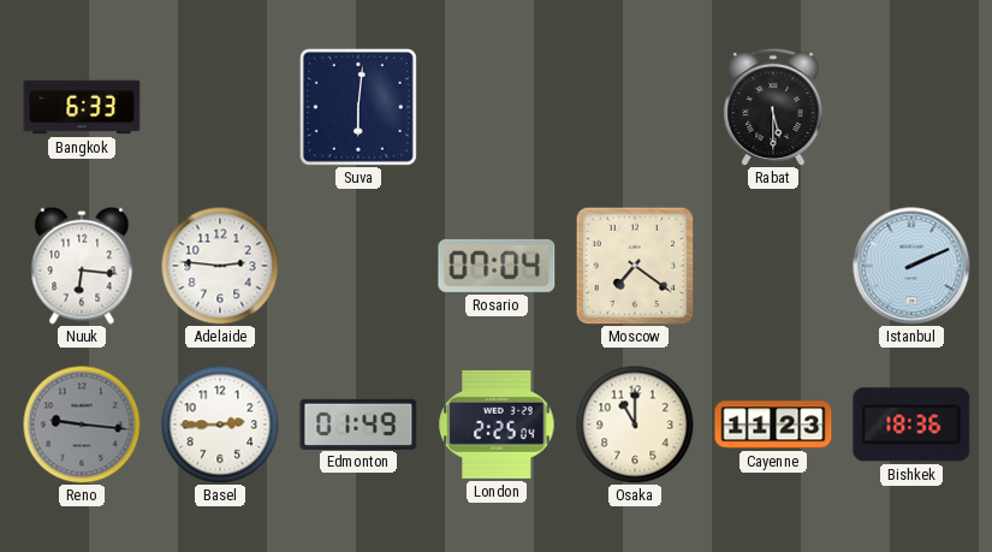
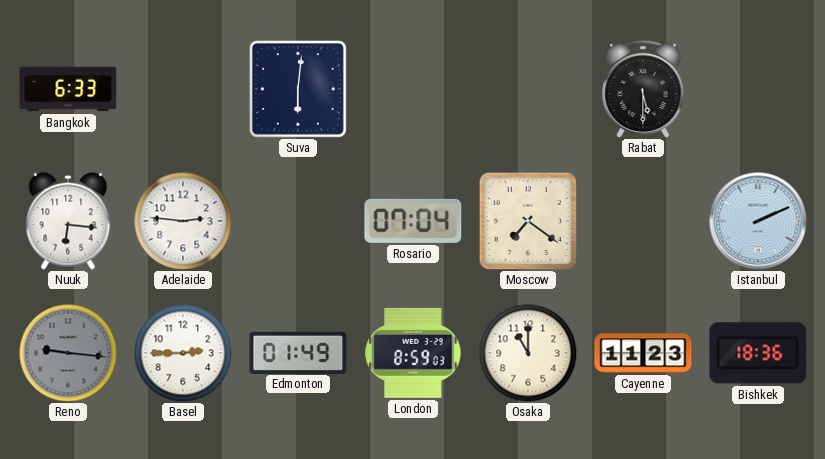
London: 2:25 -> 8:59
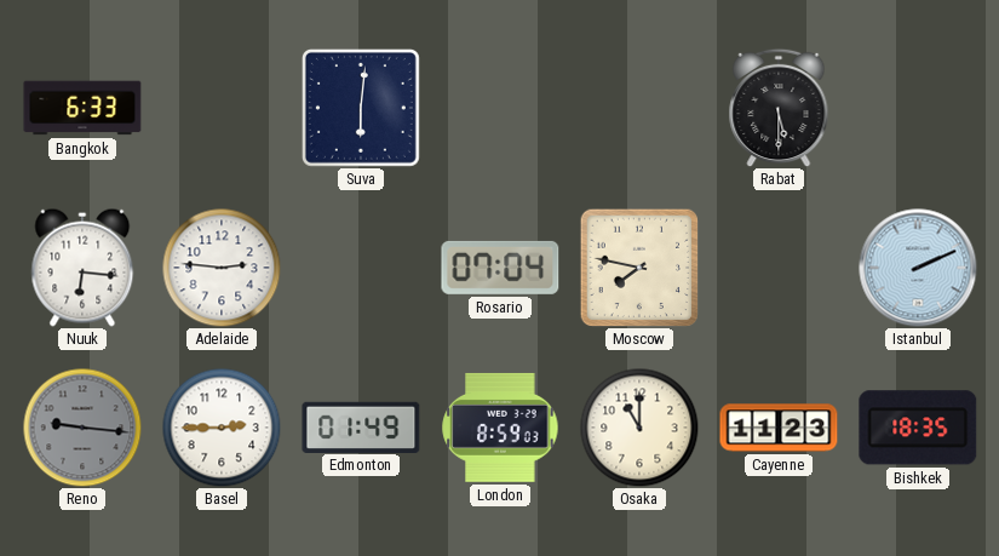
Moscow: 7:21 -> 7:47
Bishkek: 18:36 -> 18:35
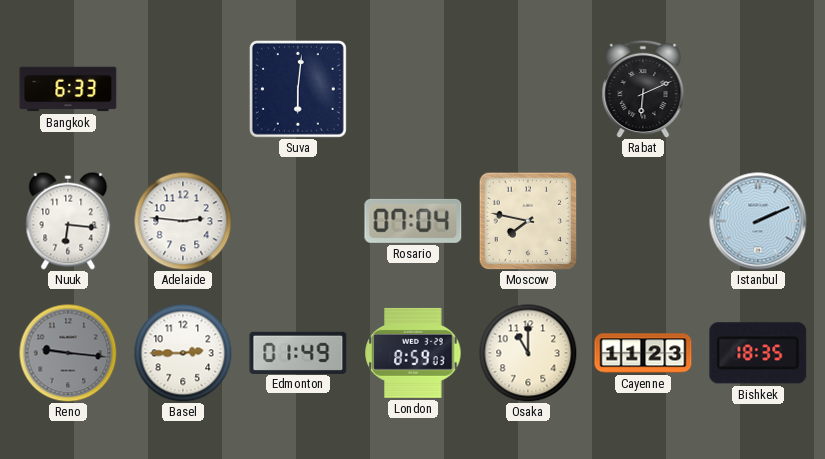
Rabat: 5:30 -> 6:11
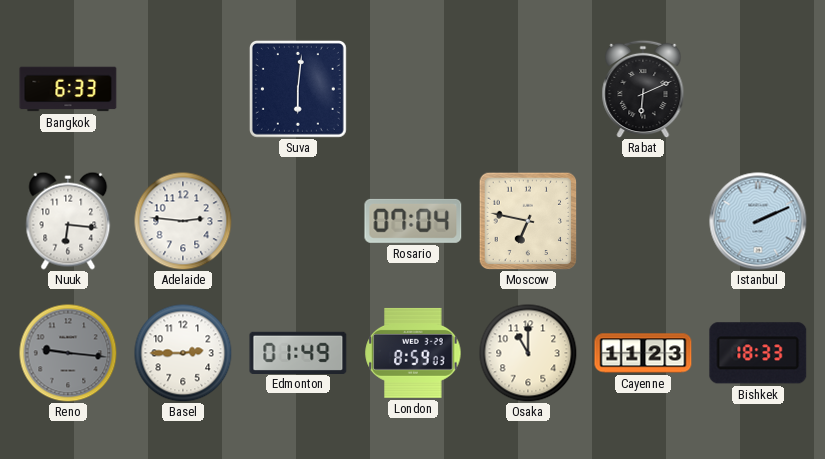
Moscow: 7:47 -> 6:47
Bishkek: 18:35 -> 18:33
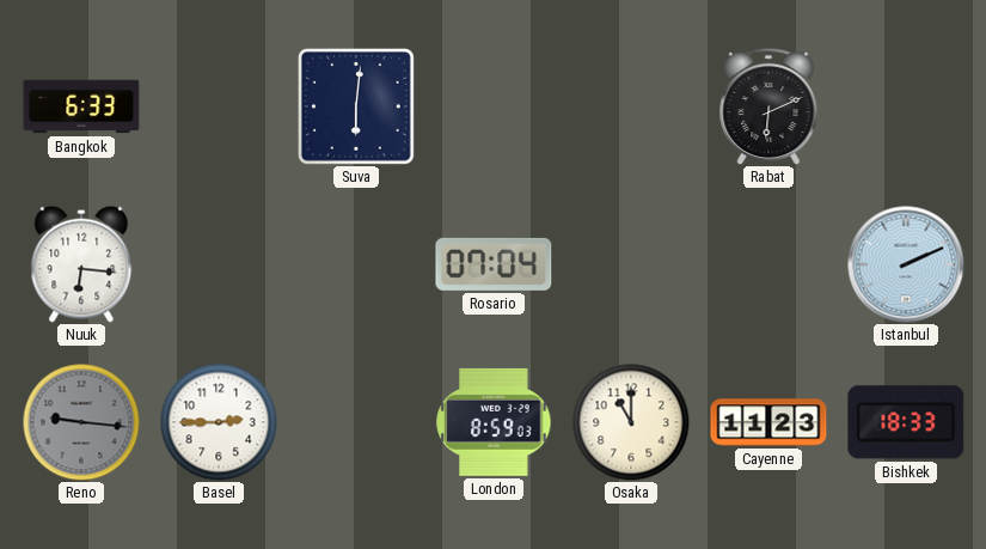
Adelaide: 2:46 -> none
Moscow: 6:47 -> none
Edmonton: 01:49 -> none
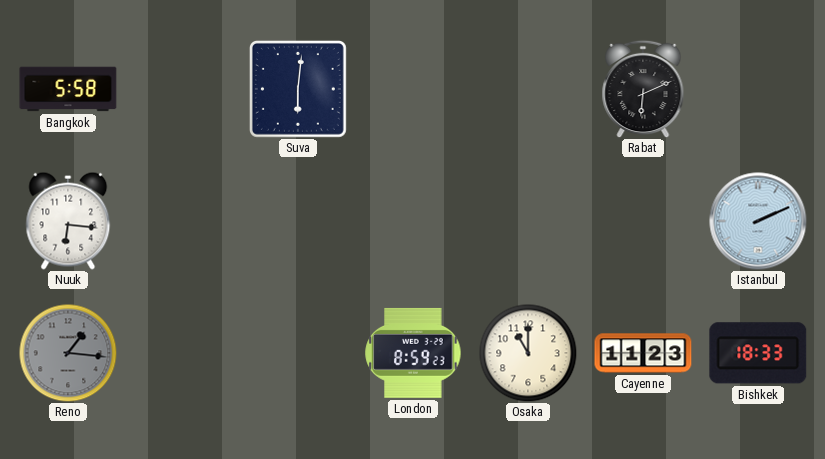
Bangkok: 6:33 -> 5:58
Rosario: 07:04 -> none
Reno: 9:16 -> 1:16
Basel: 2:45 -> none
London: 8:59:03 -> 8:59:23
